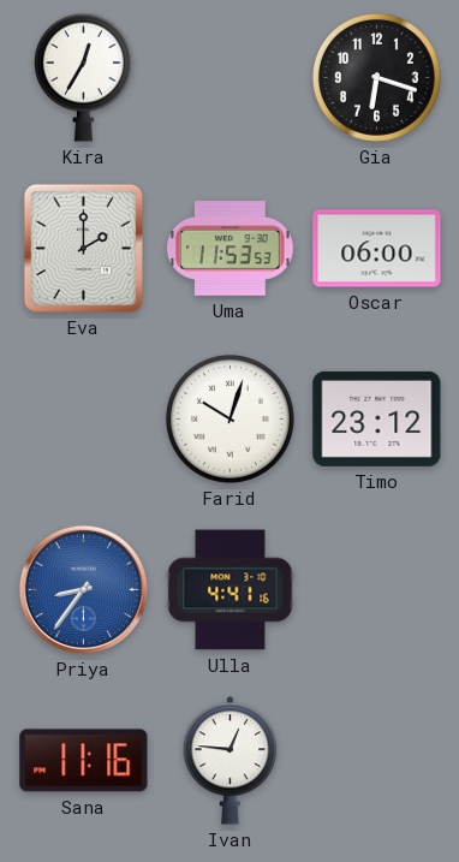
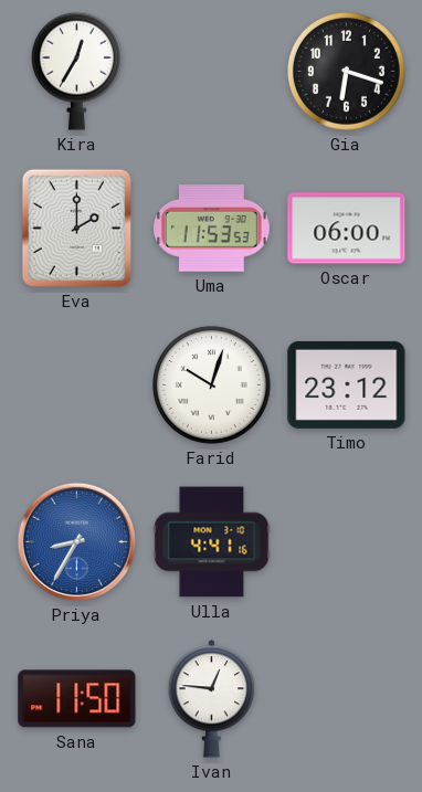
Priya: 8:36 -> 8:35
Sana: 11:16 -> 11:50
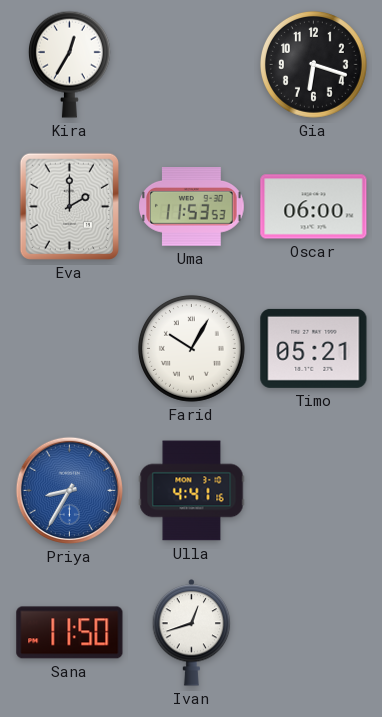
Farid: 10:03 -> 10:05
Timo: 23:12 -> 05:21
Ivan: 12:46 -> 12:42
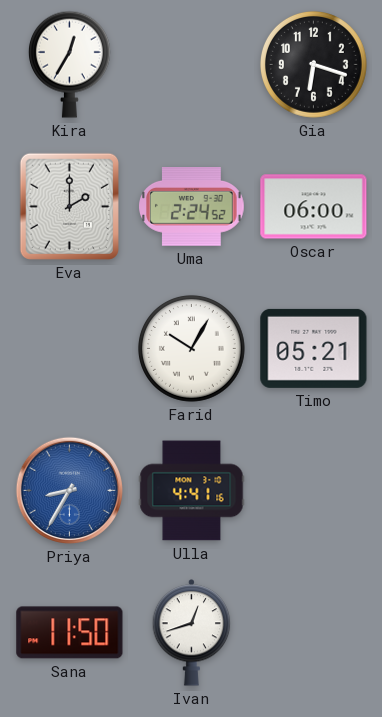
Uma: 11:53 -> 2:24
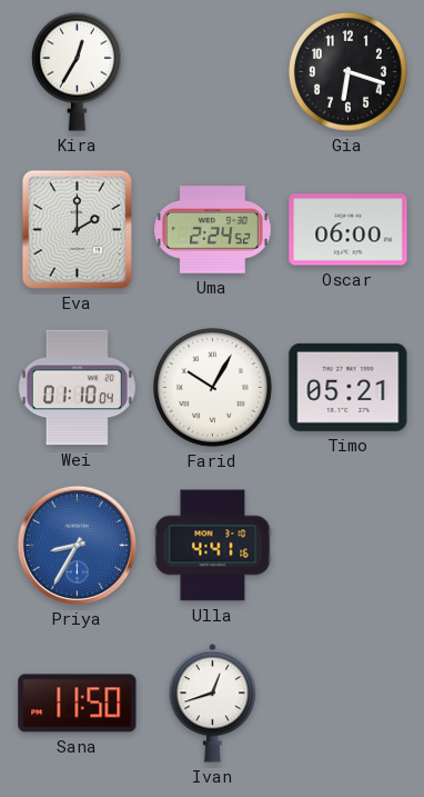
Wei: none -> 01:10
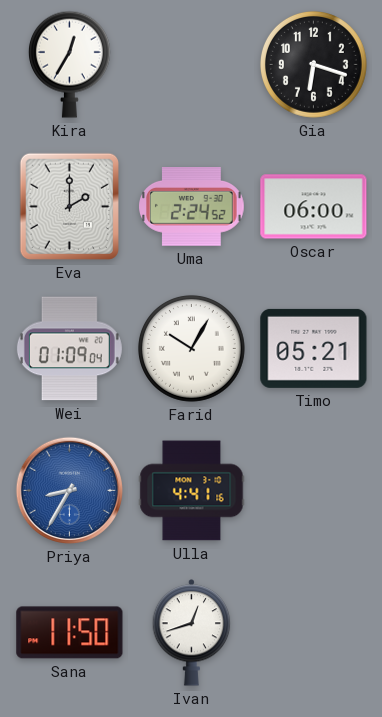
Wei: 01:10 -> 01:09
